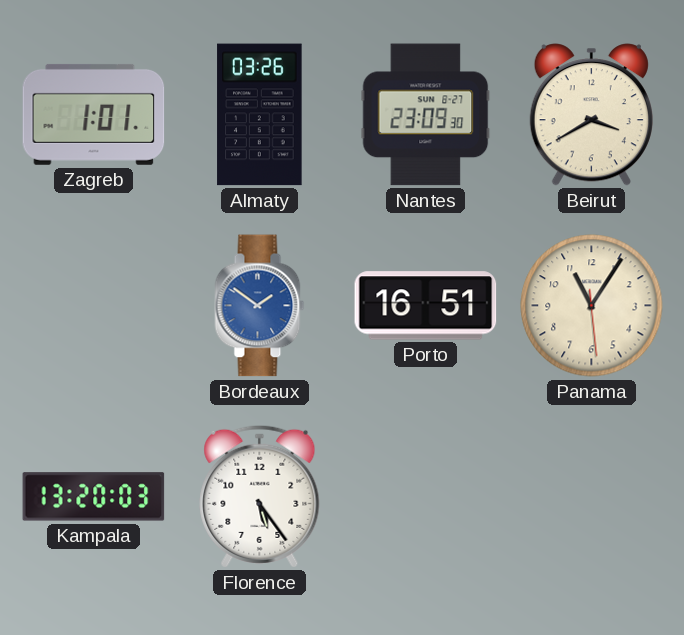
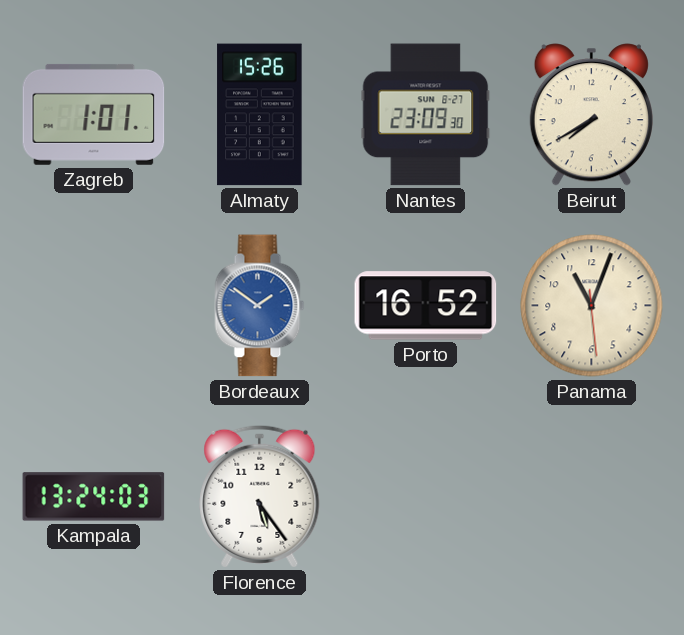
Almaty: 03:26 -> 15:26
Beirut: 3:40 -> 7:40
Porto: 16:51 -> 16:52
Panama: 11:05 -> 11:03
Kampala: 13:20 -> 13:24
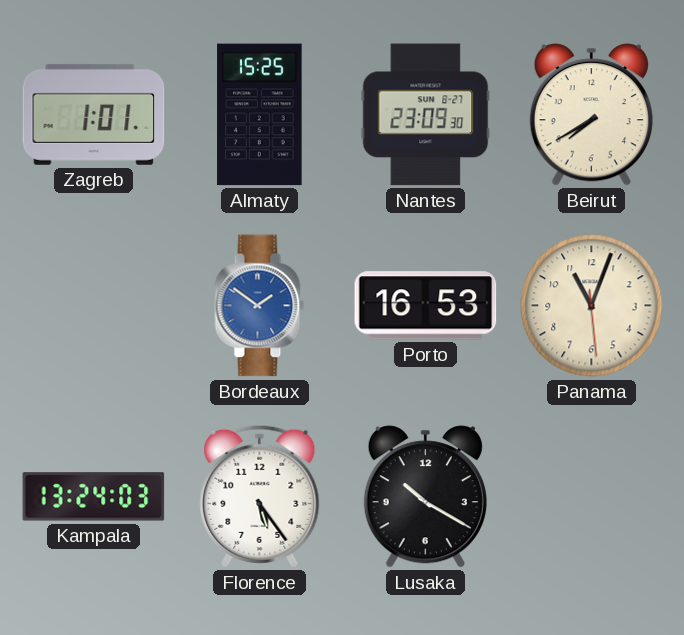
Almaty: 15:26 -> 15:25
Porto: 16:52 -> 16:53
Lusaka: none -> 10:20
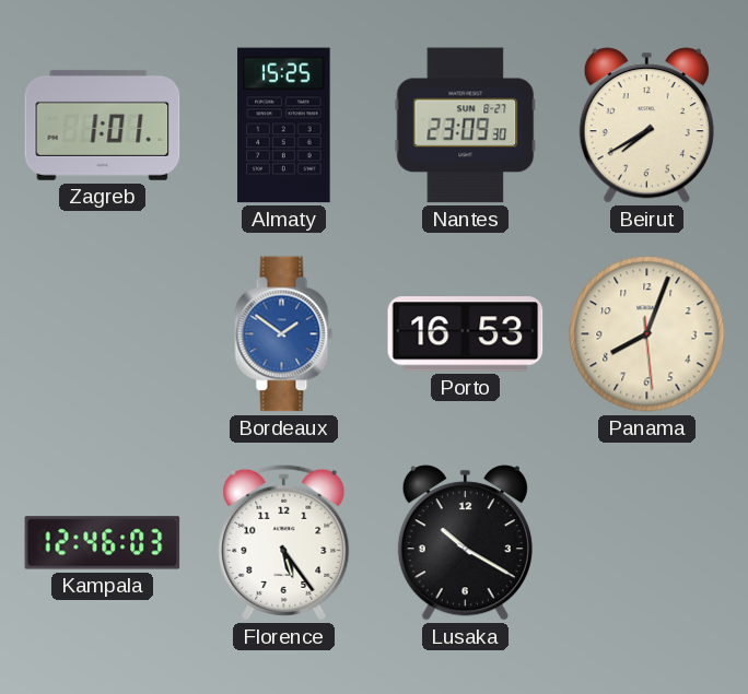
Panama: 11:03 -> 8:03
Kampala: 13:24 -> 12:46
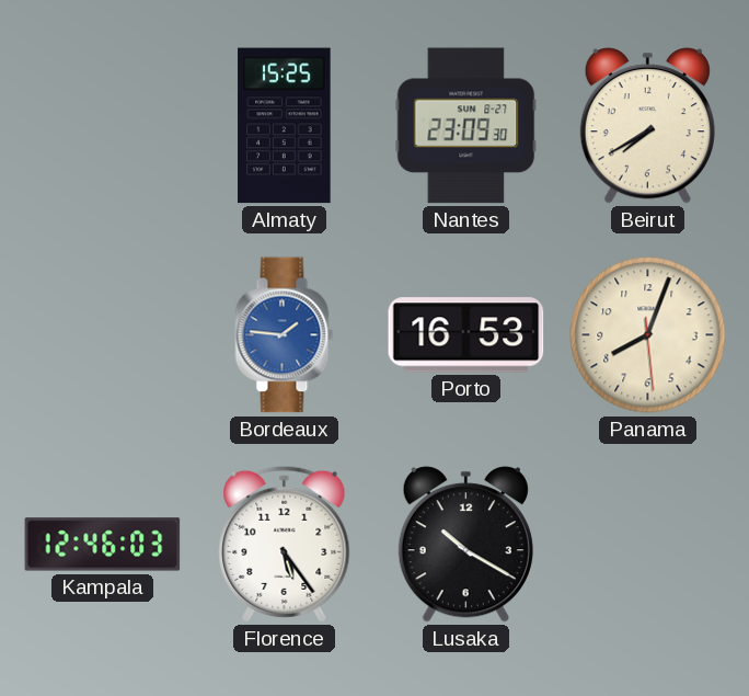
Zagreb: 1:01 -> none
Bordeaux: 1:51 -> 1:46
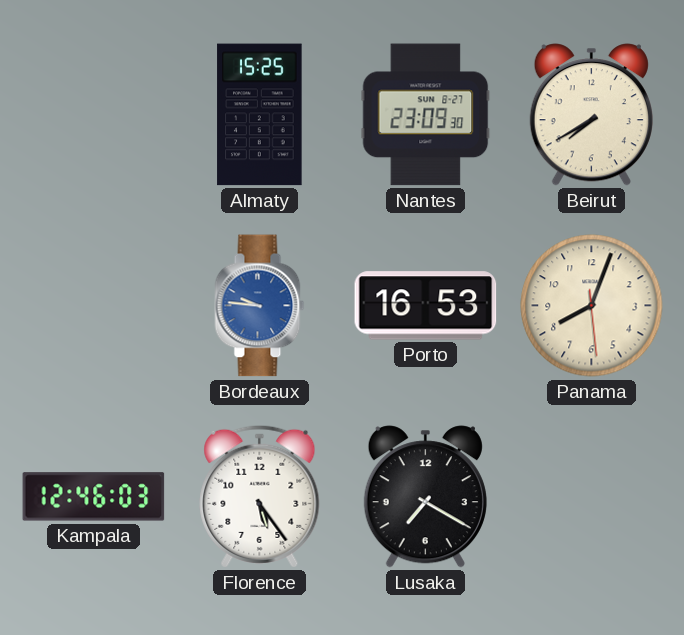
Bordeaux: 1:46 -> 9:46
Lusaka: 10:20 -> 7:20
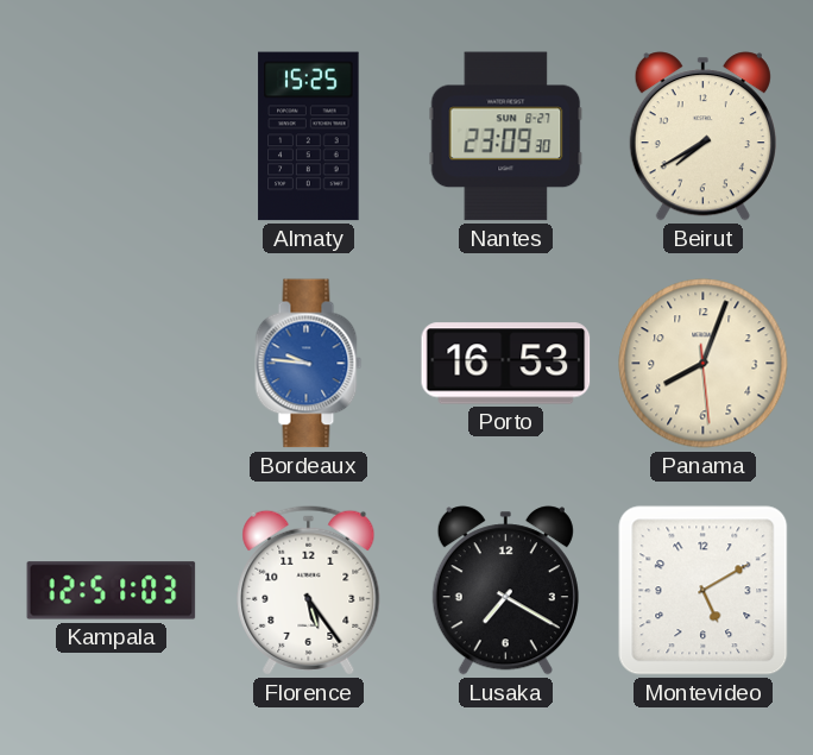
Kampala: 12:46 -> 12:51
Montevideo: none -> 5:10
